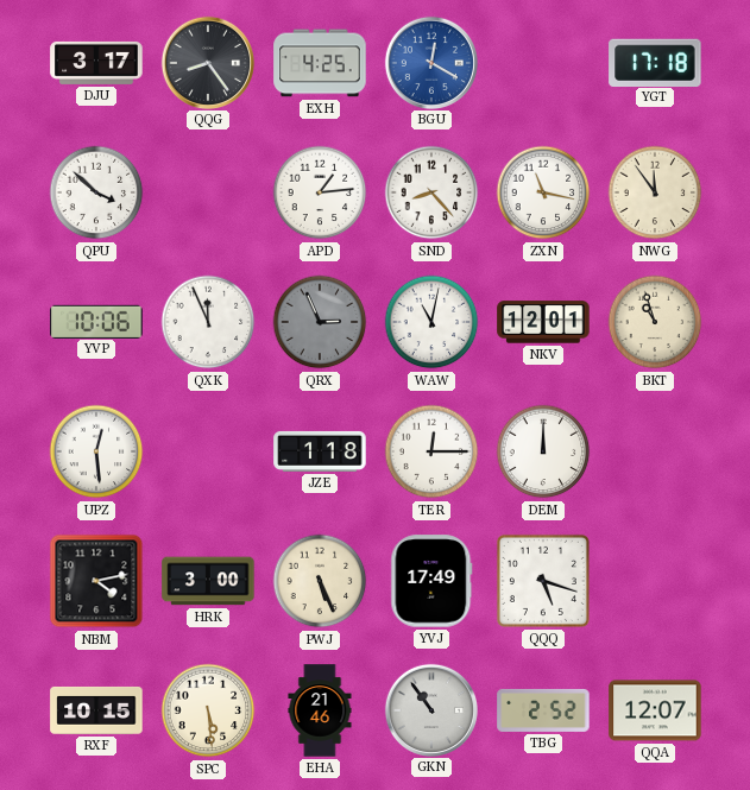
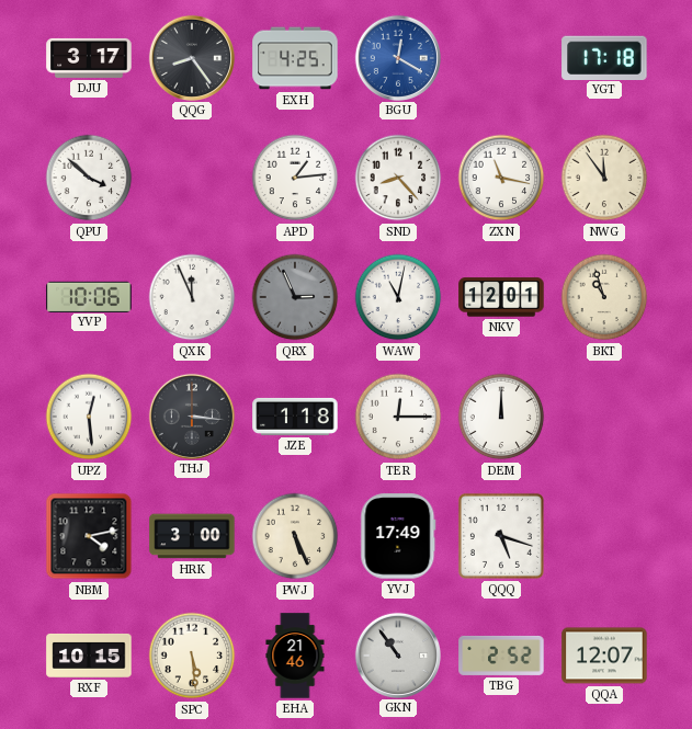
THJ: none -> 3:16
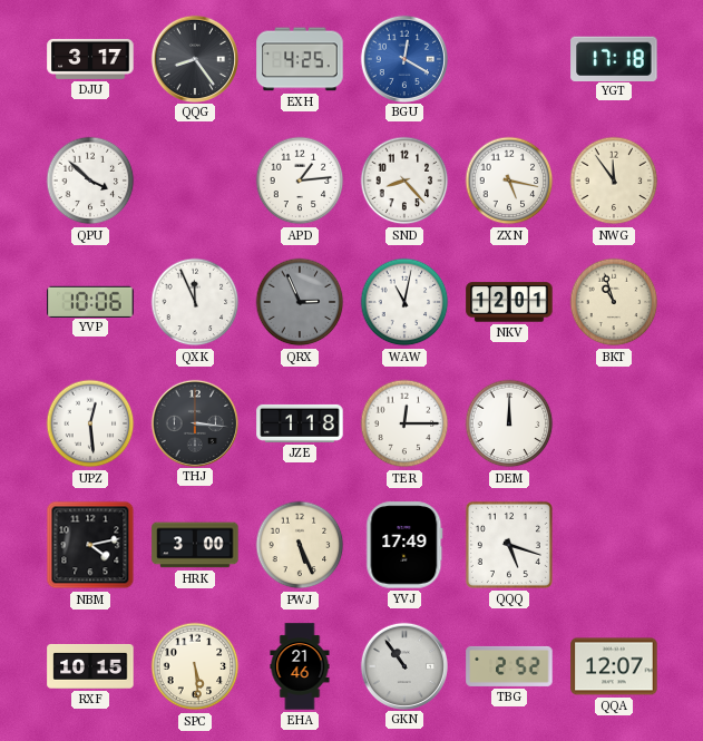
ZXN: 11:17 -> 5:17
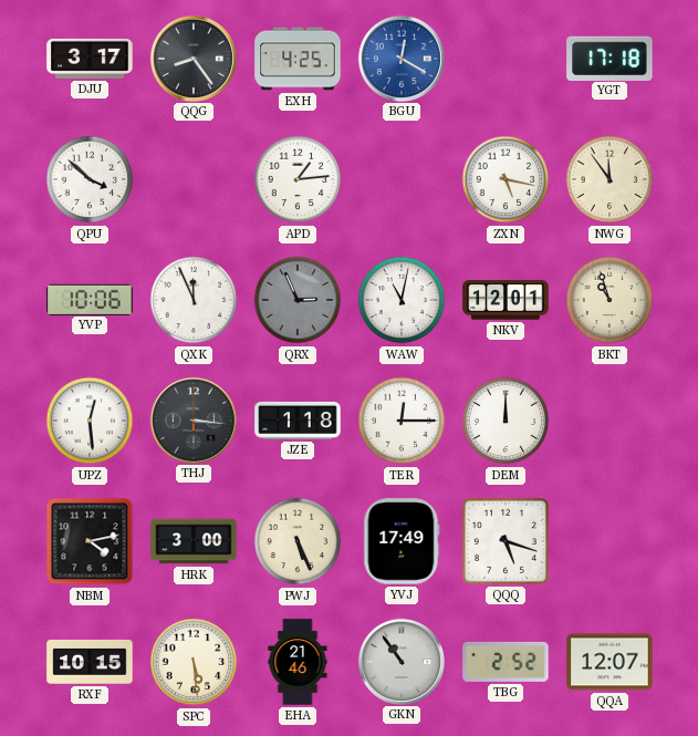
SND: 8:23 -> none
